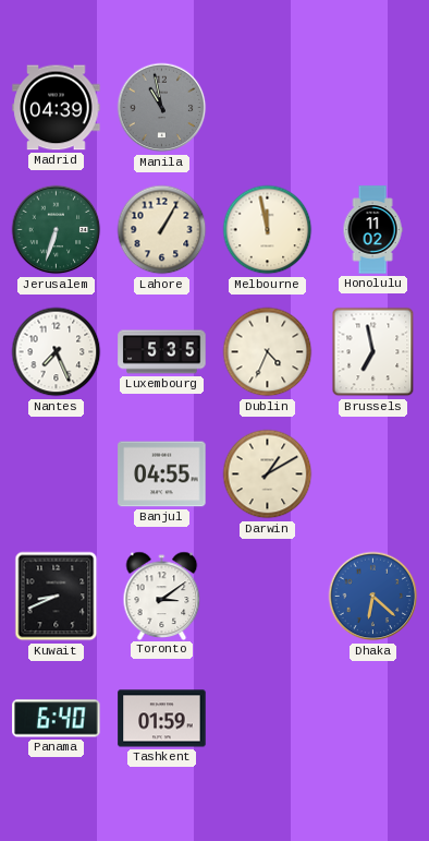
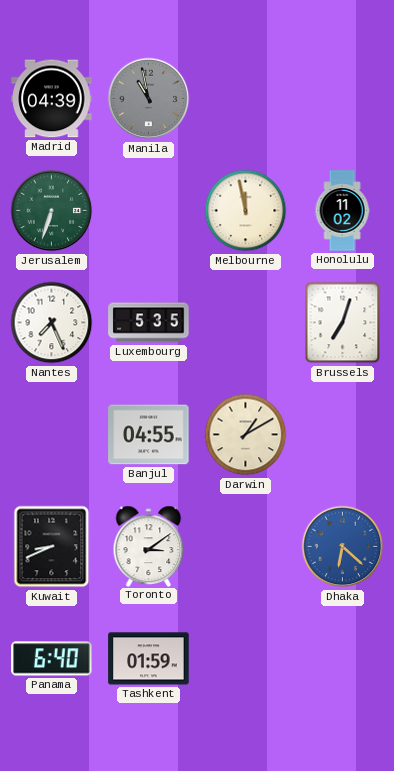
Lahore: 1:05 -> none
Dublin: 4:34 -> none
Brussels: 6:58 -> 7:03
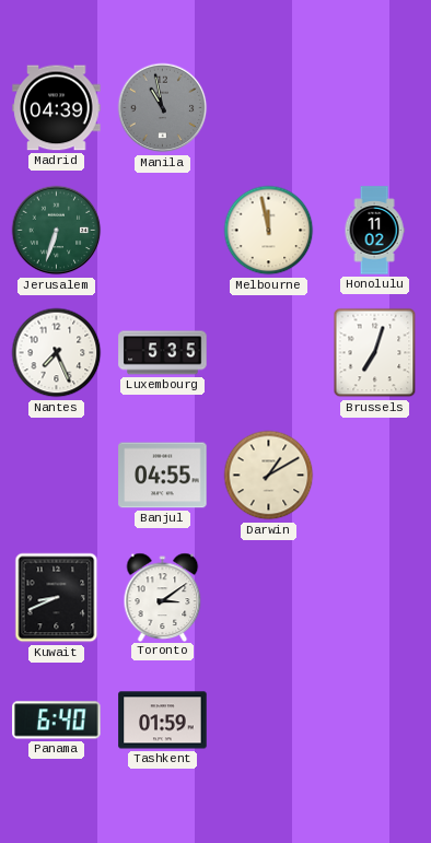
Dhaka: 6:22 -> none
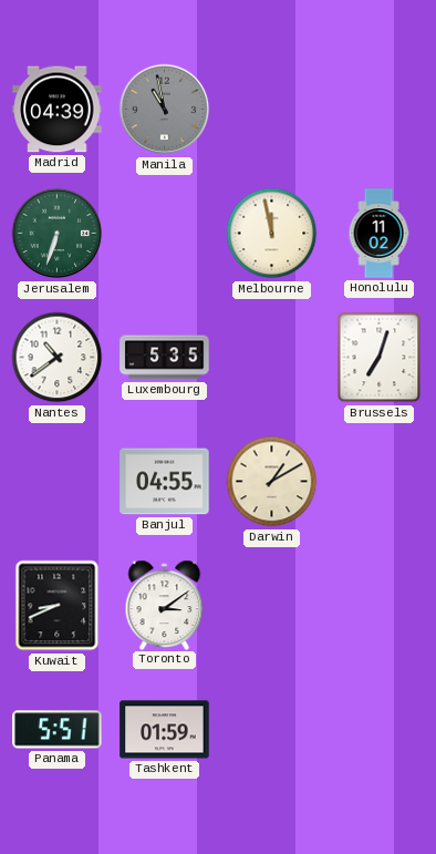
Nantes: 7:26 -> 10:39
Panama: 6:40 -> 5:51
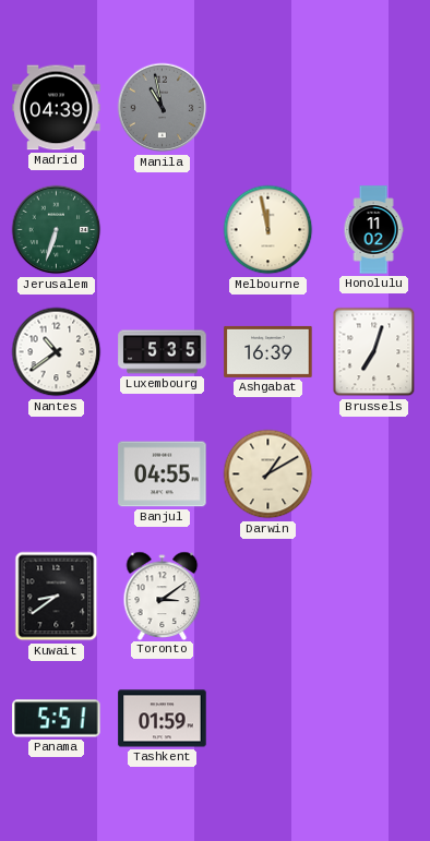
Ashgabat: none -> 16:39
Kuwait: 8:41 -> 8:39
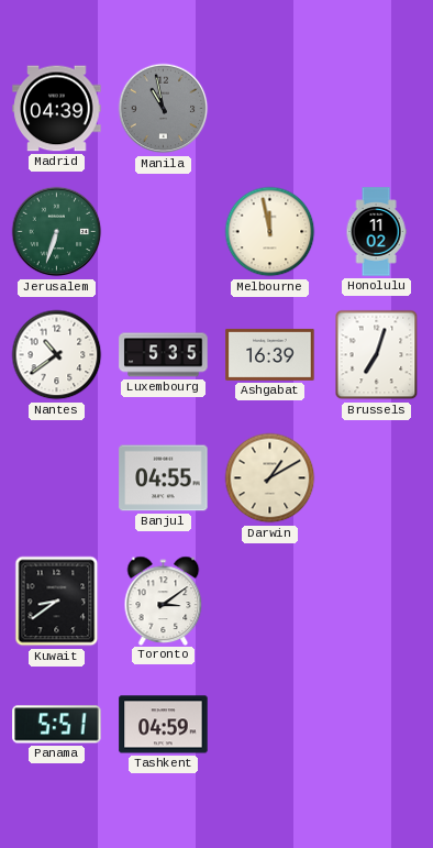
Tashkent: 01:59 -> 04:59
